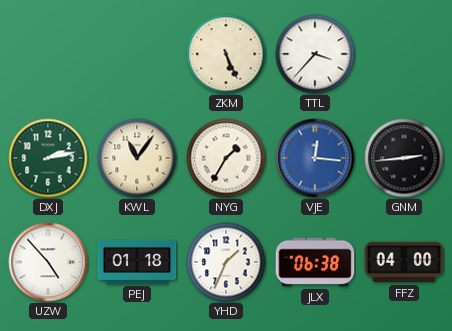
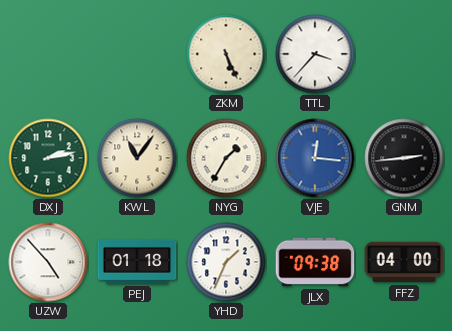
JLX: 06:38 -> 09:38
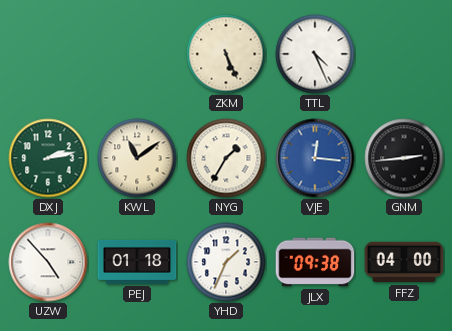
TTL: 3:37 -> 4:26
KWL: 11:06 -> 11:09
